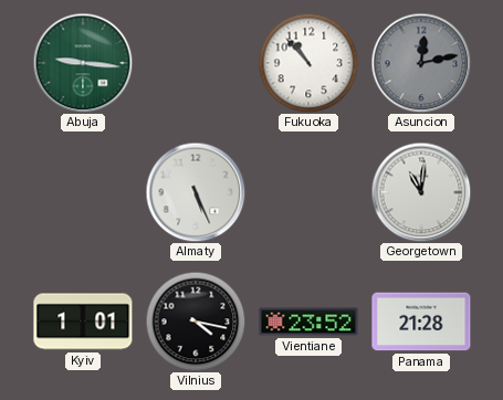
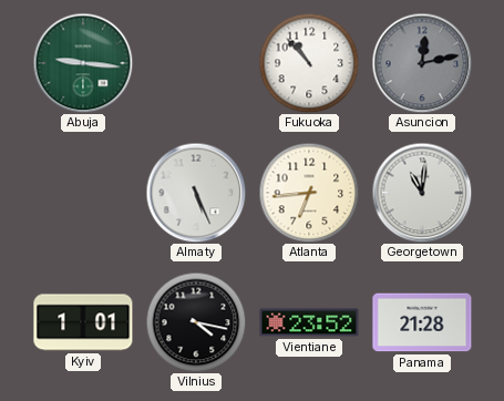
Atlanta: none -> 6:44
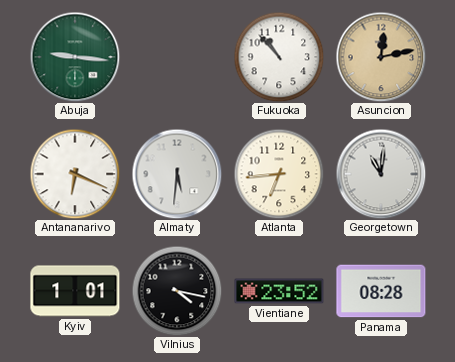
Asuncion dial: grey -> champagne
Antananarivo: none -> 6:19
Almaty: 5:26 -> 5:31
Panama: 21:28 -> 08:28
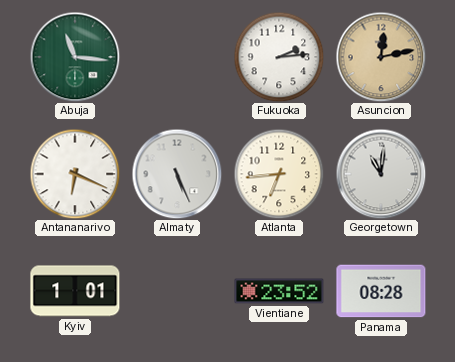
Abuja: 9:16 -> 11:16
Fukuoka: 10:53 -> 2:14
Almaty: 5:31 -> 5:26
Vilnius: 4:17 -> none
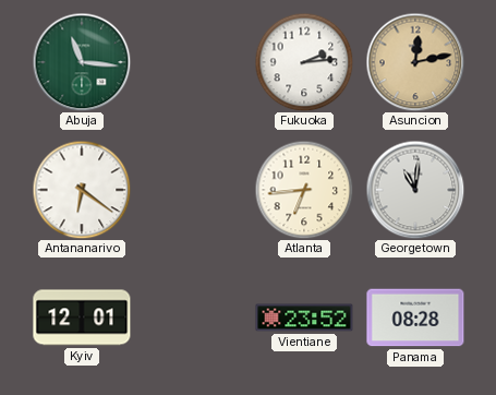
Antananarivo: 6:19 -> 6:21
Almaty: 5:26 -> none
Kyiv: 1:01 -> 12:01
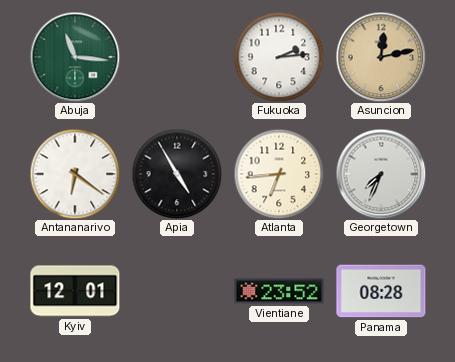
Apia: none -> 4:55
Georgetown: 11:01 -> 7:34
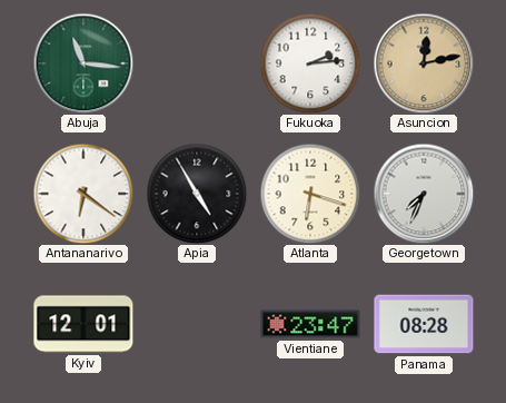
Atlanta: 6:44 -> 6:18
Vientiane: 23:52 -> 23:47
